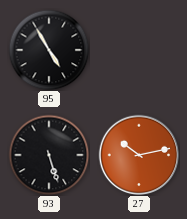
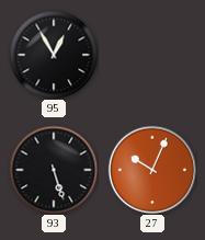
95: 4:55 -> 12:55
27: 10:13 -> 10:04
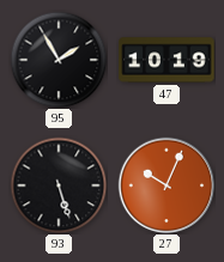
95: 12:55 -> 1:55
47: none -> 10:19
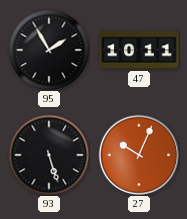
47: 10:19 -> 10:11
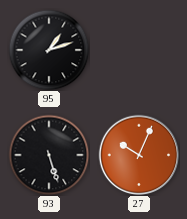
95: 1:55 -> 1:12
47: 10:11 -> none
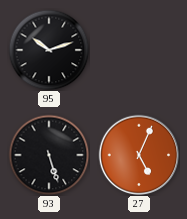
95: 1:12 -> 10:12
27: 10:04 -> 5:04
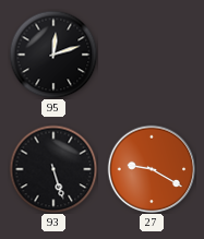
95: 10:12 -> 12:12
27: 5:04 -> 9:20
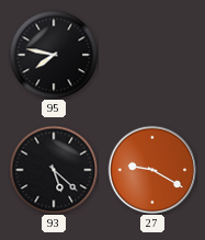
95: 12:12 -> 7:47
93: 5:27 -> 5:22
